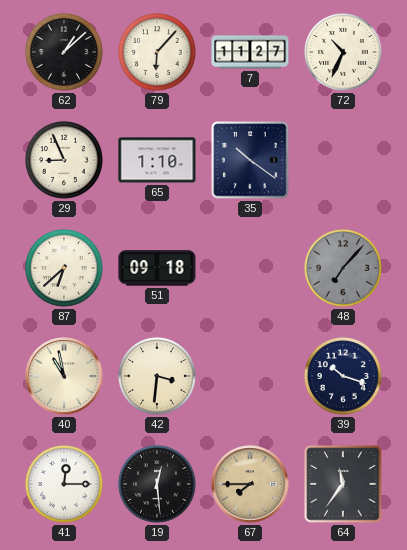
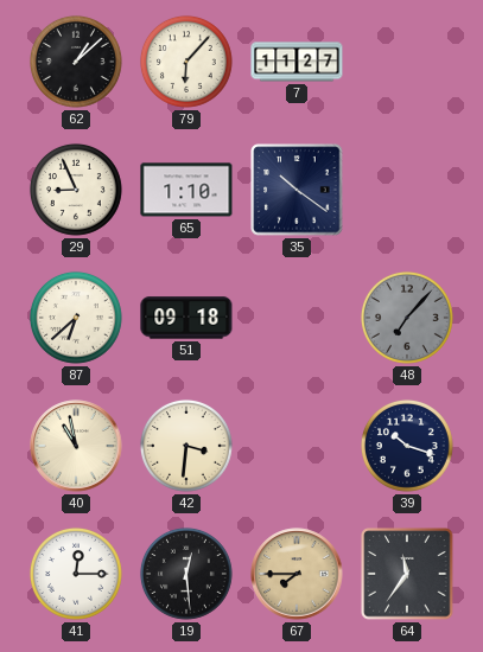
72: 10:34 -> none
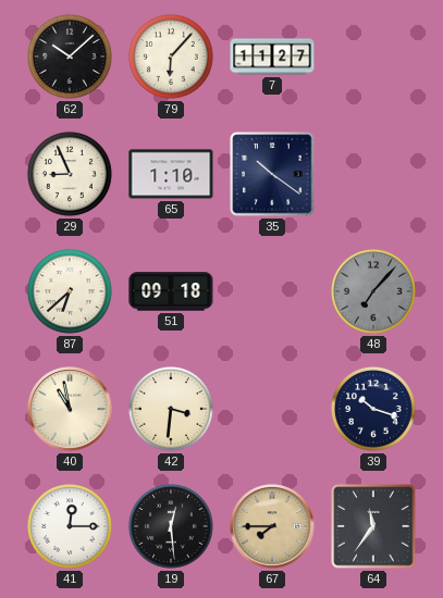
62: 1:08 -> 10:08
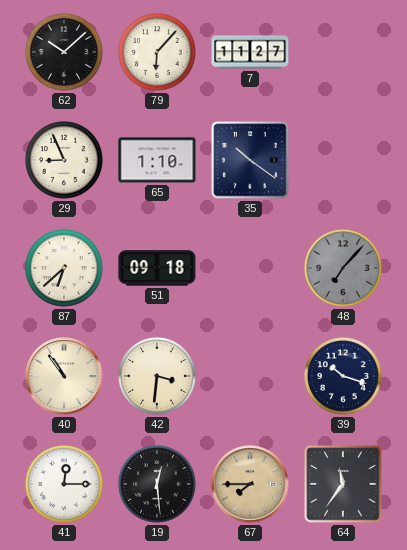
40: 10:58 -> 10:54
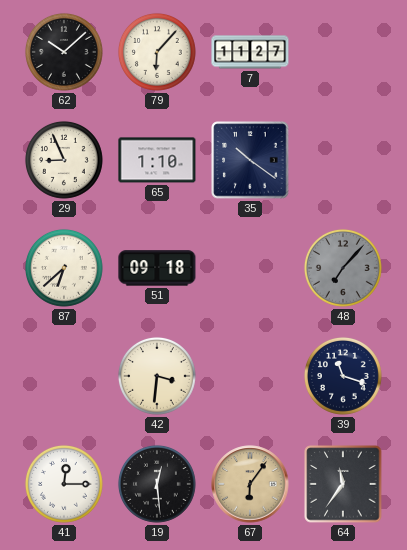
40: 10:54 -> none
39: 10:18 -> 11:18
67: 7:45 -> 6:06
